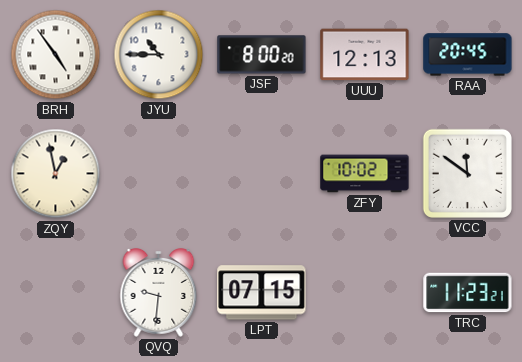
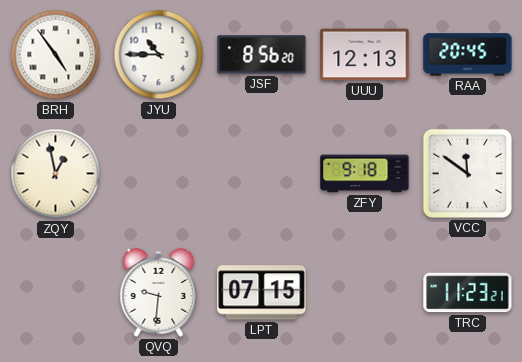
JSF: 8:00 -> 8:56
ZFY: 10:02 -> 9:18
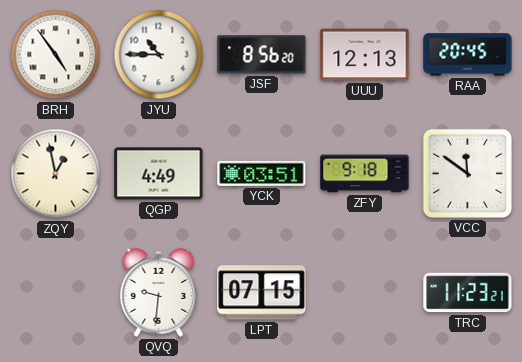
QGP: none -> 4:49
YCK: none -> 03:51
